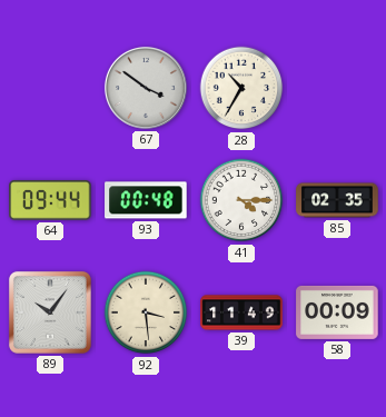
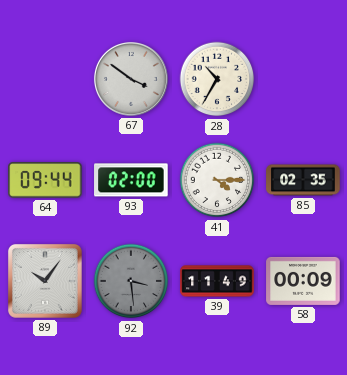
93: 00:48 -> 02:00
92 dial: cream -> grey
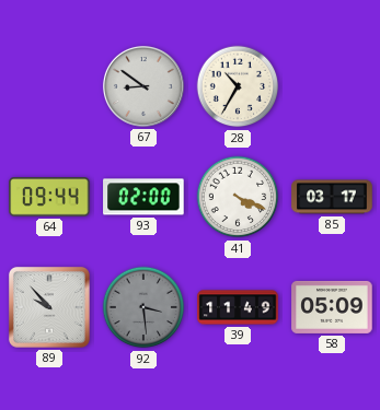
67: 3:51 -> 8:51
41: 4:15 -> 4:19
85: 02:35 -> 03:17
89: 10:06 -> 9:53
58: 00:09 -> 05:09
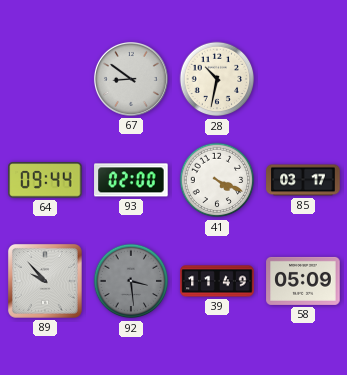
28: 10:35 -> 10:32
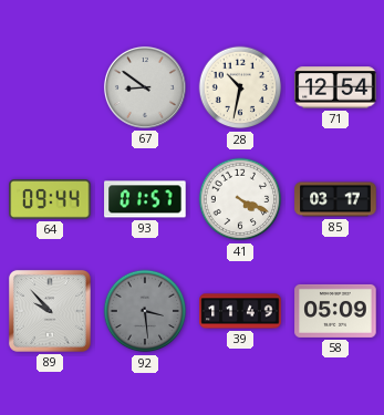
71: none -> 12:54
93: 02:00 -> 01:57
